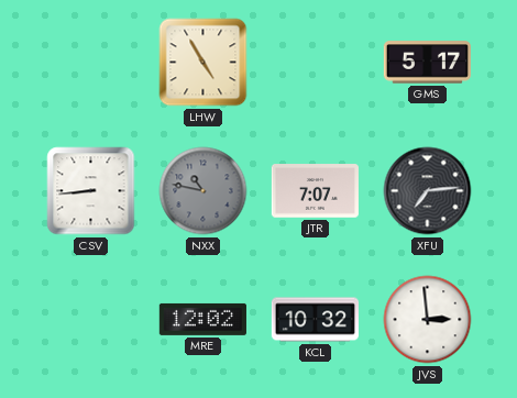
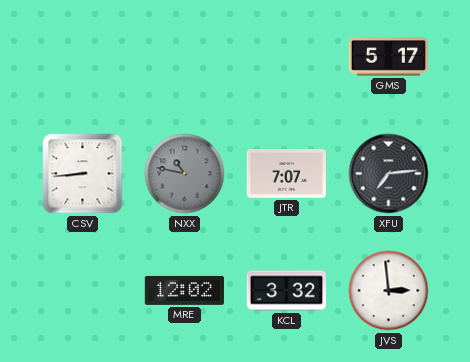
LHW: 4:55 -> none
KCL: 10:32 -> 3:32
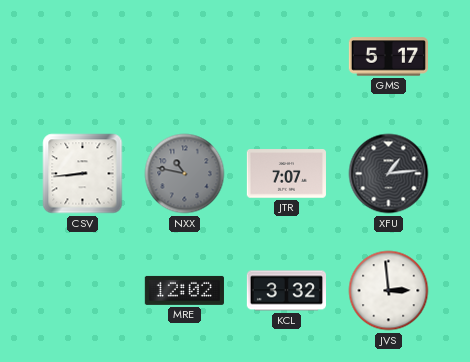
XFU: 7:14 -> 1:14
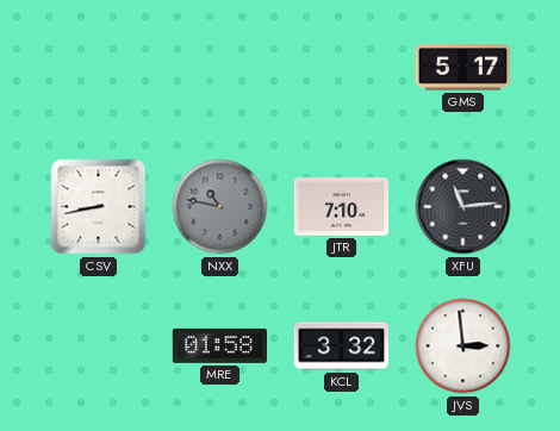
CSV: 8:44 -> 8:43
JTR: 7:07 -> 7:10
XFU: 1:14 -> 11:14
MRE: 12:02 -> 01:58
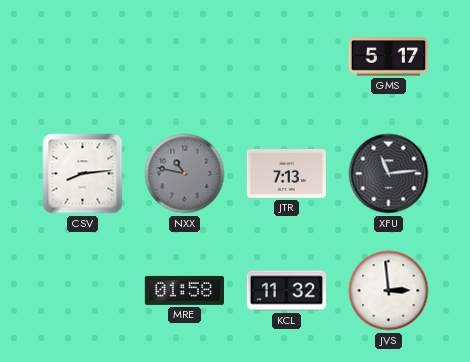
CSV: 8:43 -> 8:14
JTR: 7:10 -> 7:13
KCL: 3:32 -> 11:32
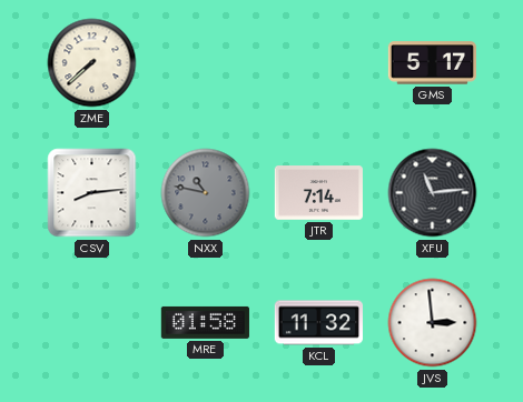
ZME: none -> 7:38
JTR: 7:13 -> 7:14
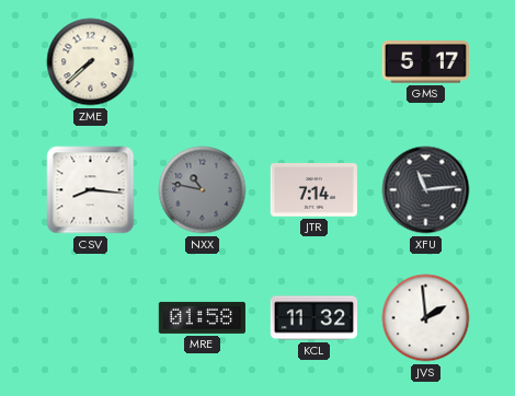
CSV: 8:14 -> 8:16
JVS: 2:59 -> 1:59
